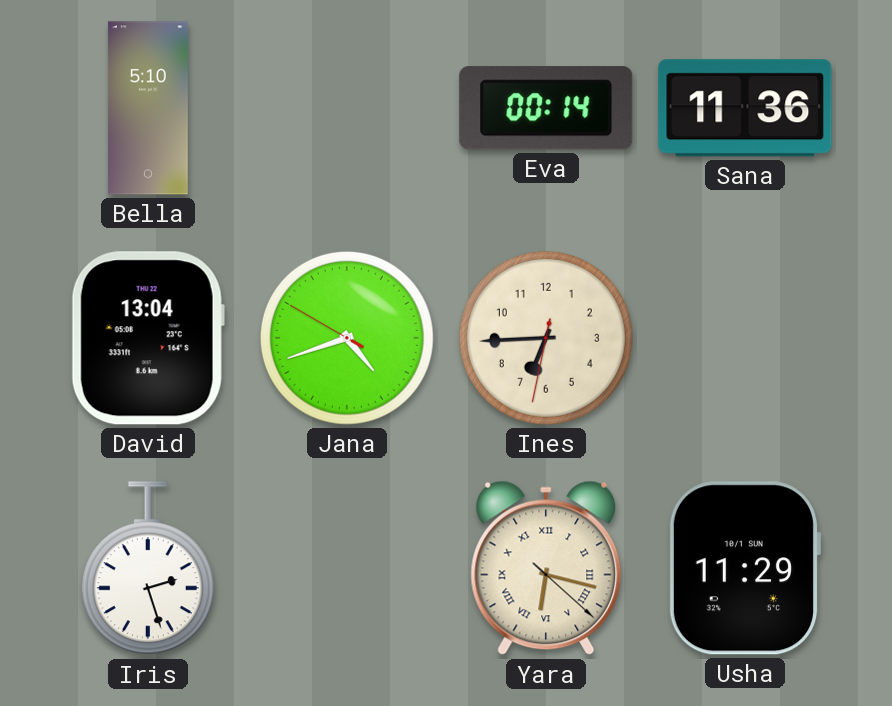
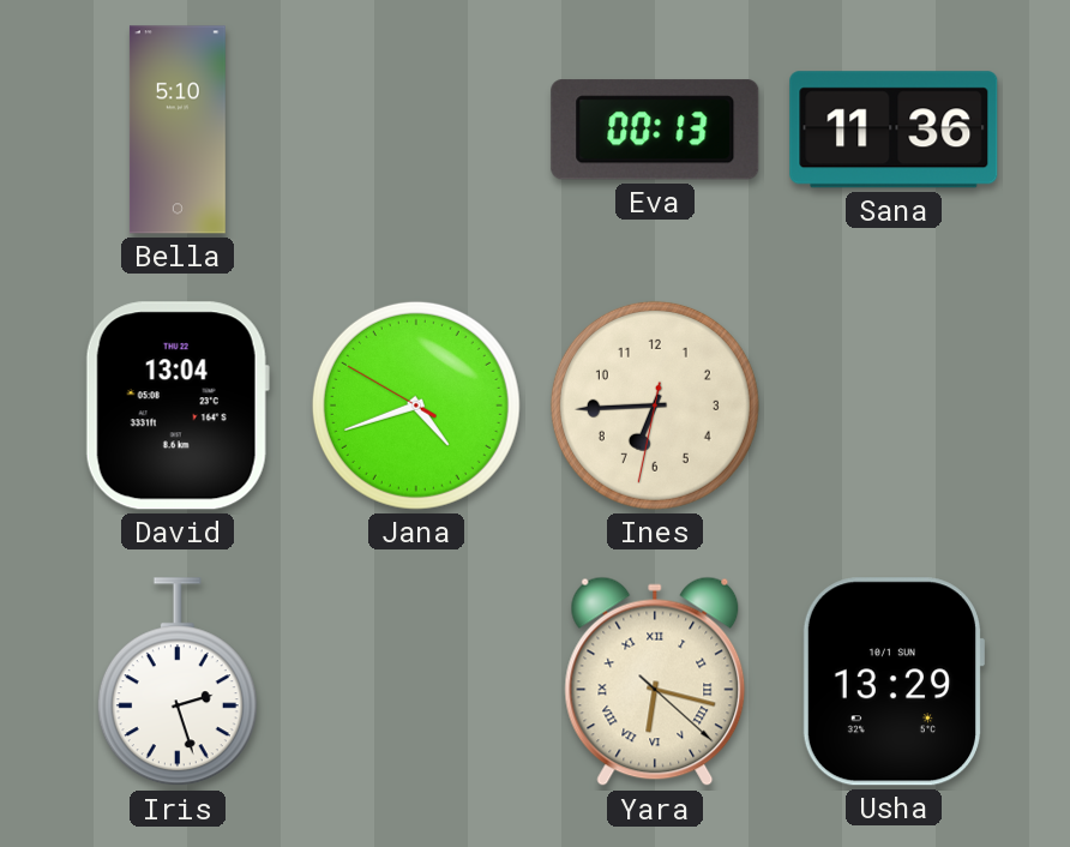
Eva: 00:14 -> 00:13
Usha: 11:29 -> 13:29
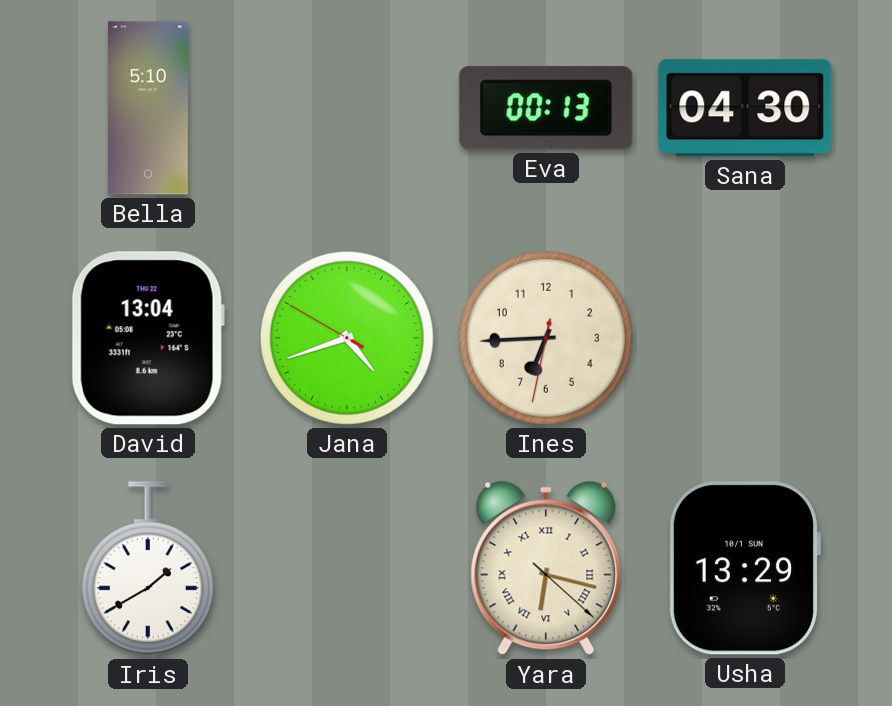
Sana: 11:36 -> 04:30
Iris: 2:27 -> 1:40
